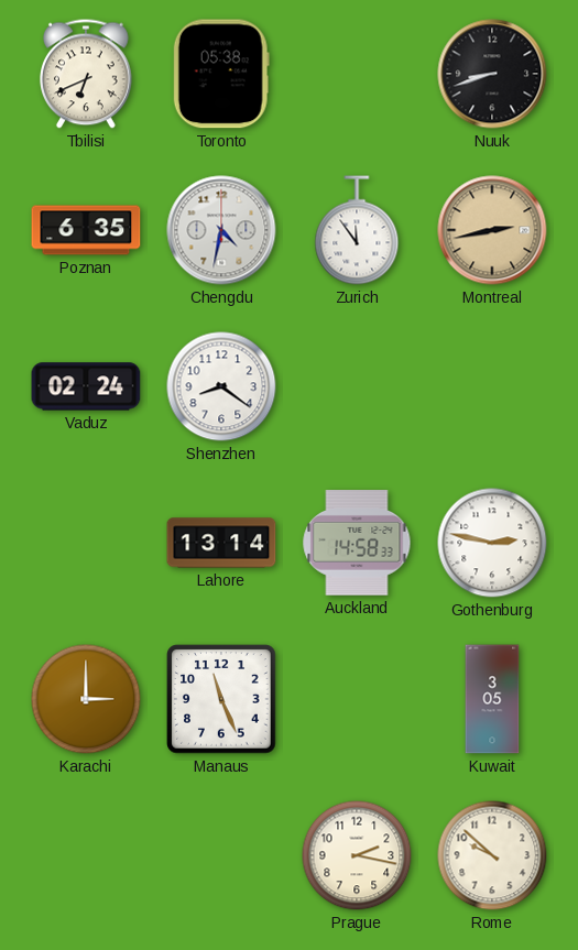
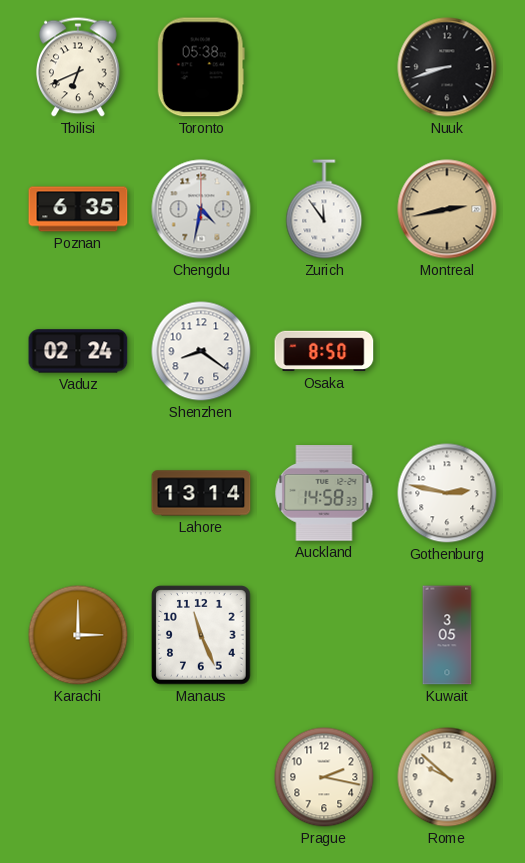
Osaka: none -> 8:50
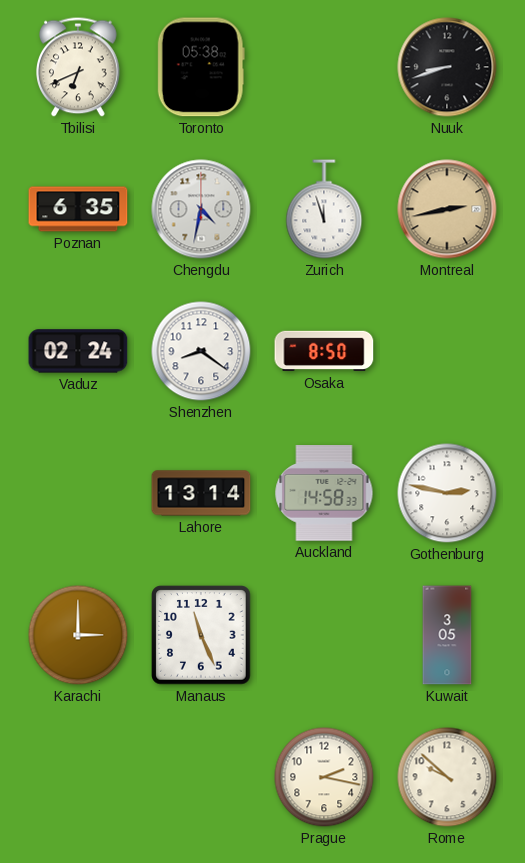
Zurich: 11:54 -> 11:57
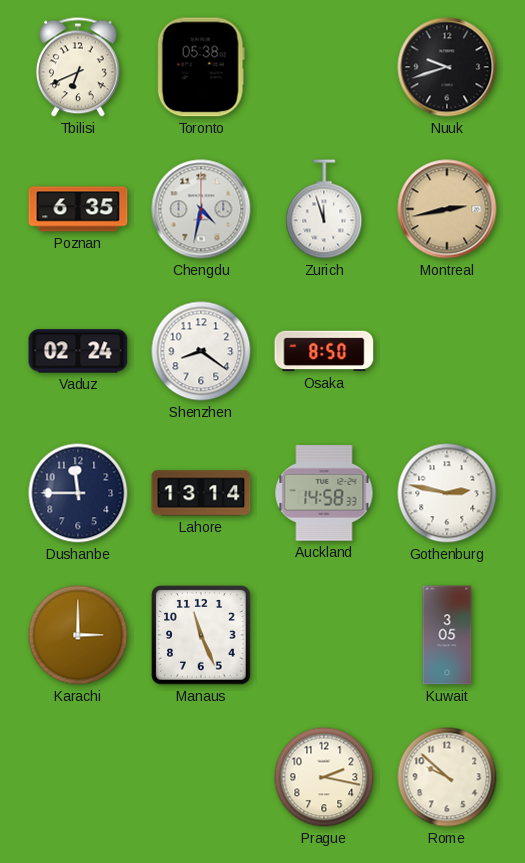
Nuuk: 8:42 -> 9:42
Dushanbe: none -> 11:45
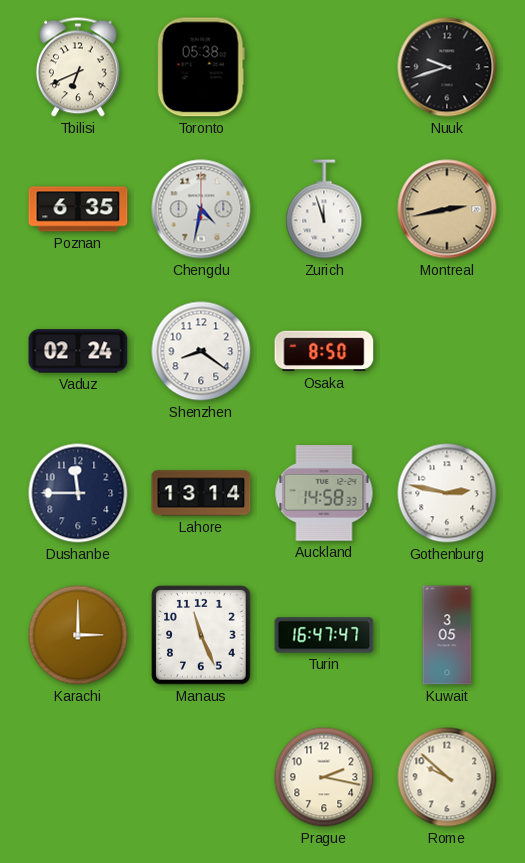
Turin: none -> 16:47
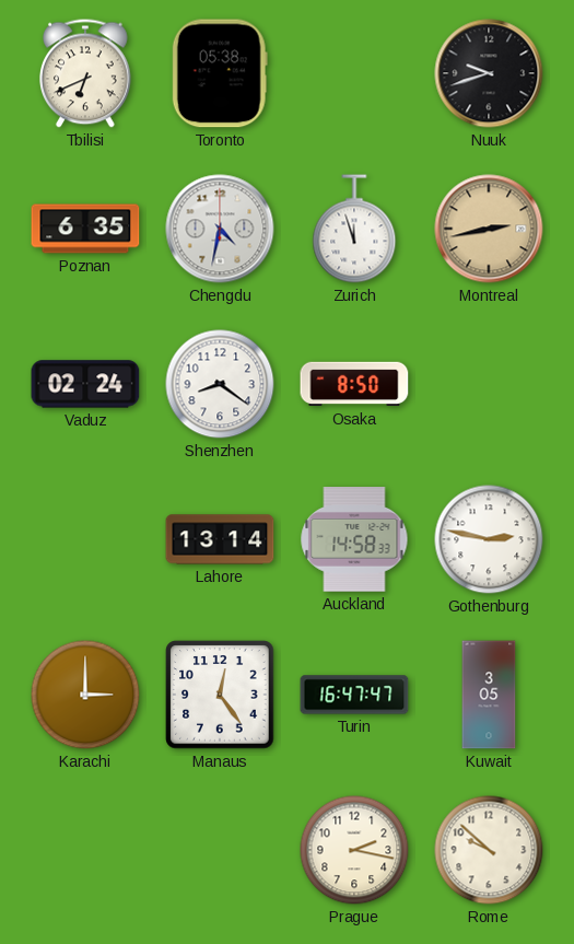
Dushanbe: 11:45 -> none
Manaus: 11:26 -> 12:24
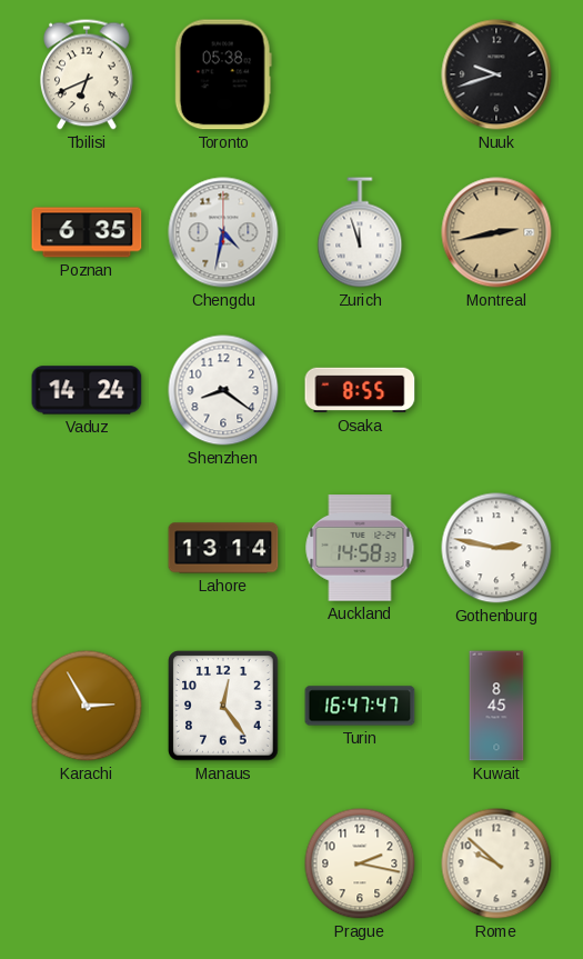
Vaduz: 02:24 -> 14:24
Osaka: 8:50 -> 8:55
Karachi: 3:00 -> 2:55
Kuwait: 3:05 -> 8:45
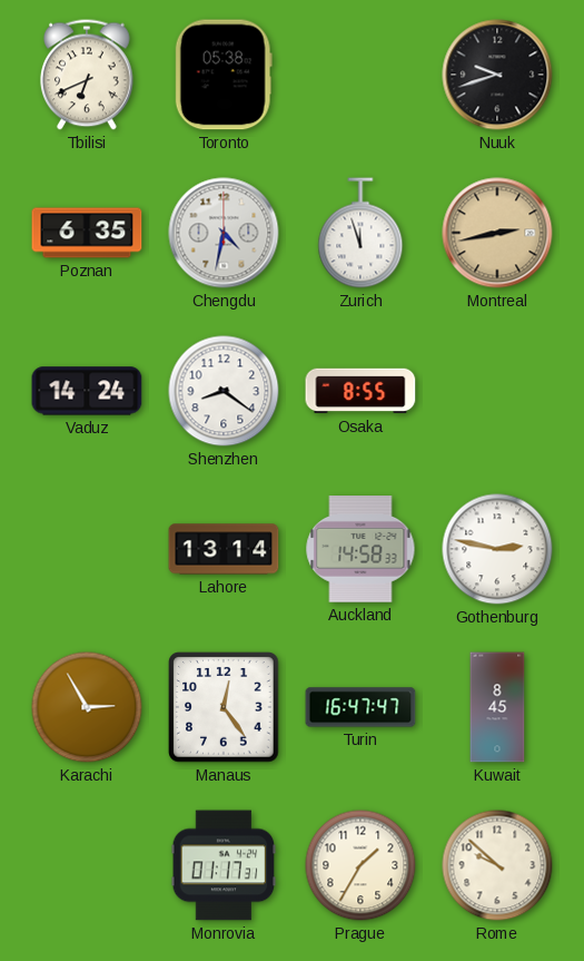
Monrovia: none -> 01:17
Prague: 2:17 -> 1:35
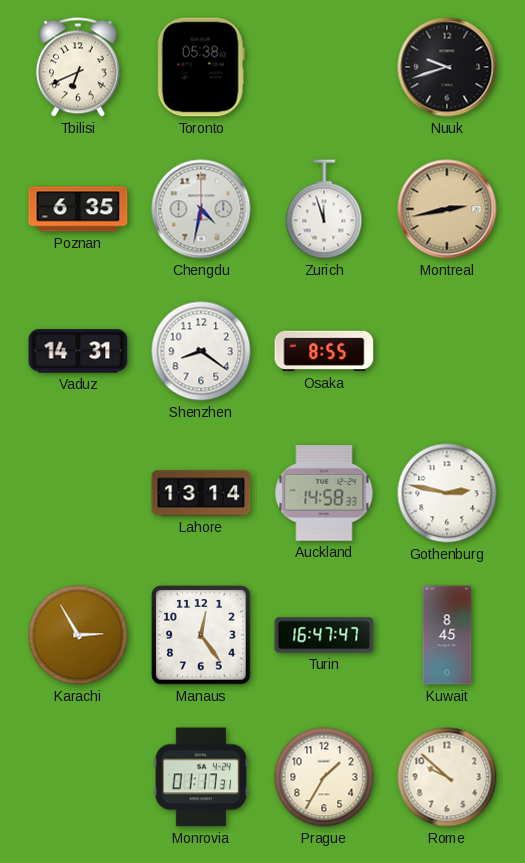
Vaduz: 14:24 -> 14:31
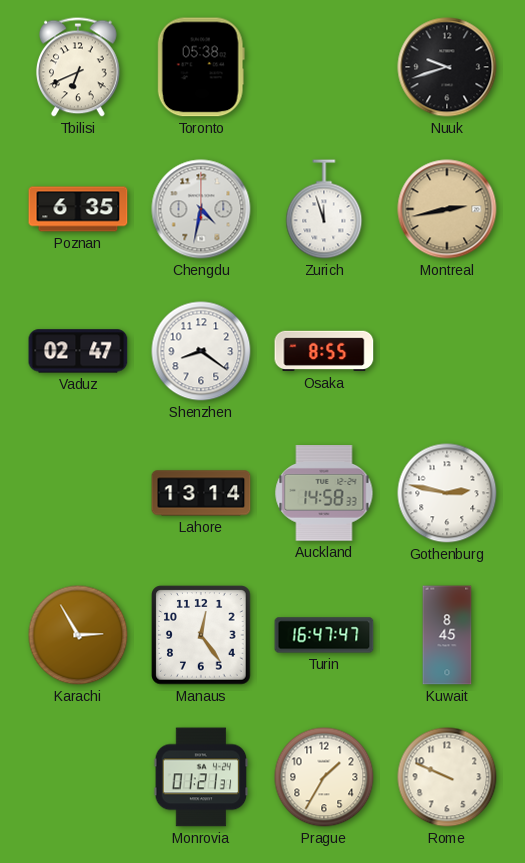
Vaduz: 14:31 -> 02:47
Monrovia: 01:17 -> 01:21
Rome: 9:52 -> 9:49
